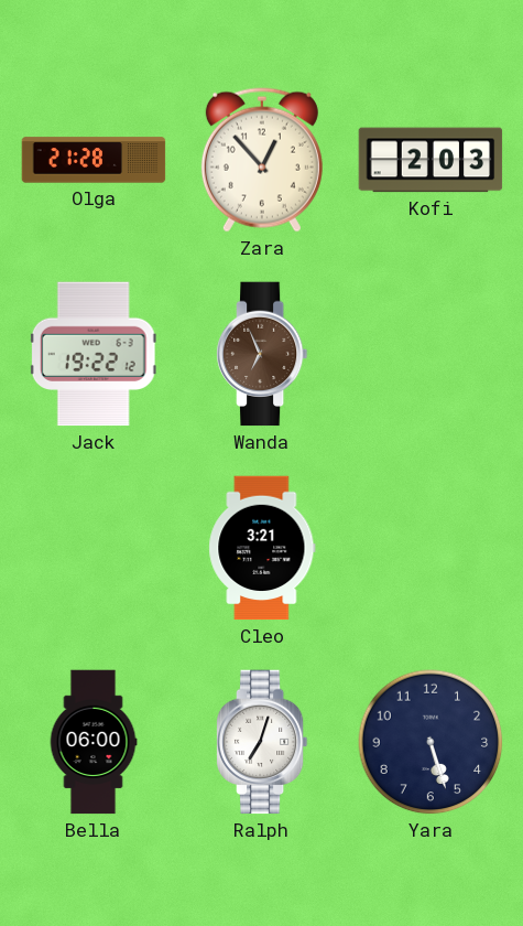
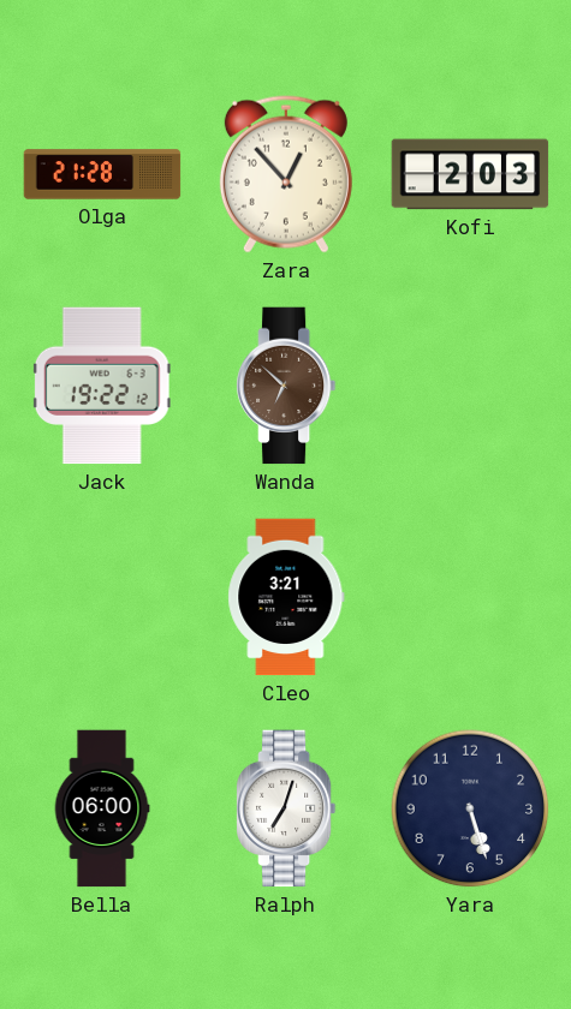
Wanda: 6:56 -> 6:52
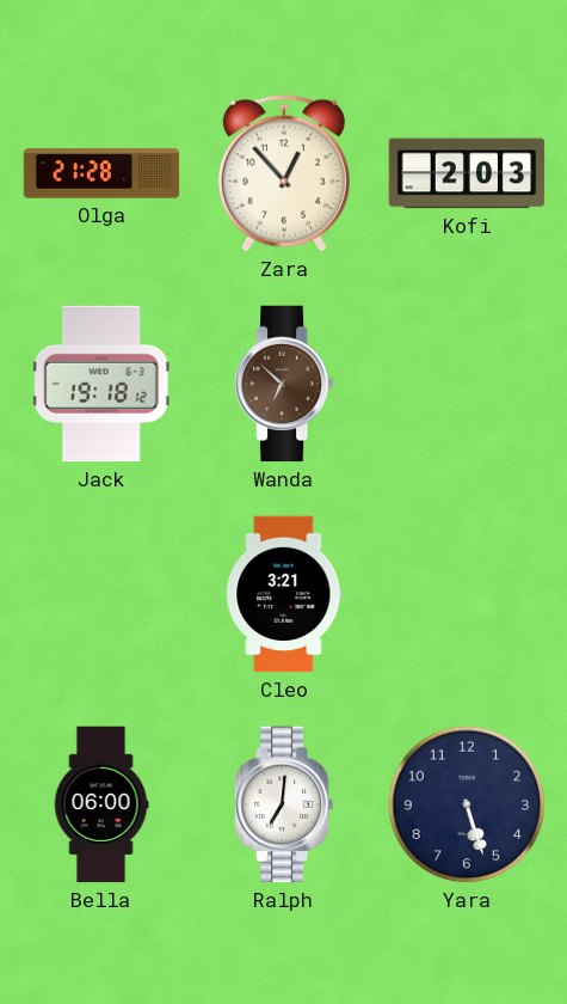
Jack: 19:22 -> 19:18
Ralph: 7:03 -> 7:01
